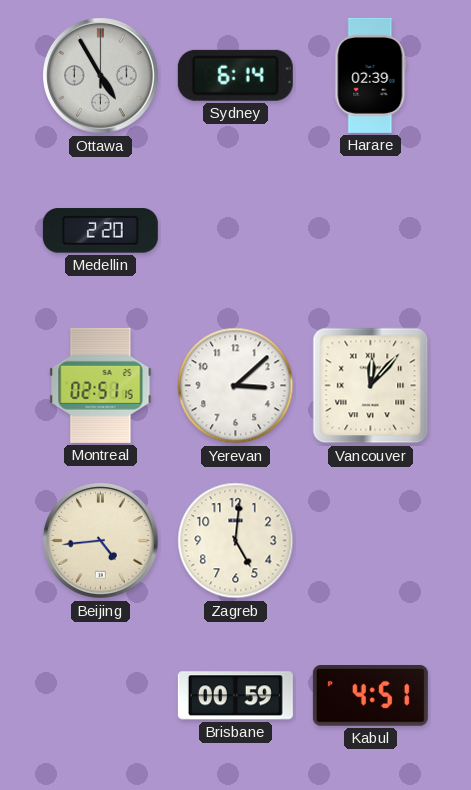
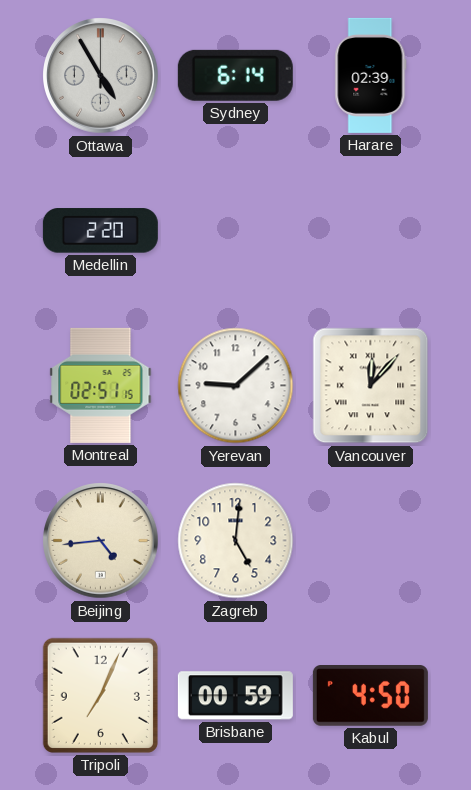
Yerevan: 3:08 -> 9:08
Tripoli: none -> 7:04
Kabul: 4:51 -> 4:50
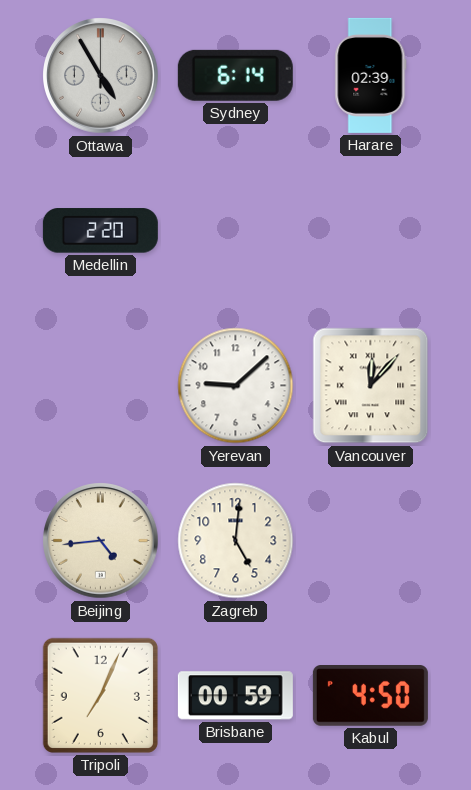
Montreal: 02:51 -> none
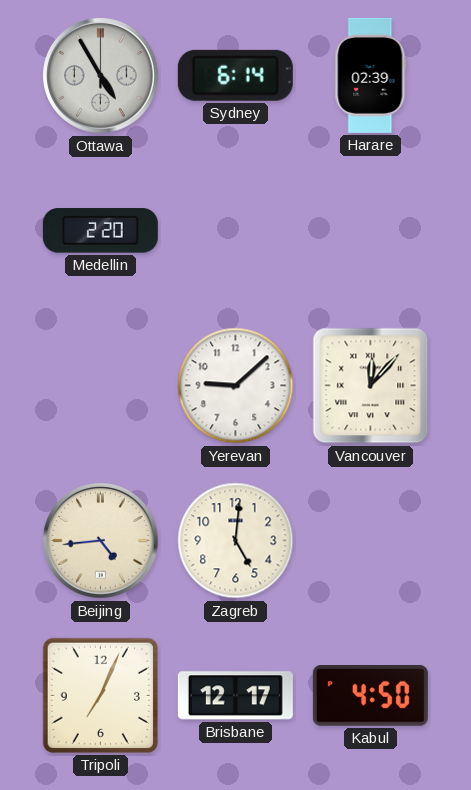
Brisbane: 00:59 -> 12:17
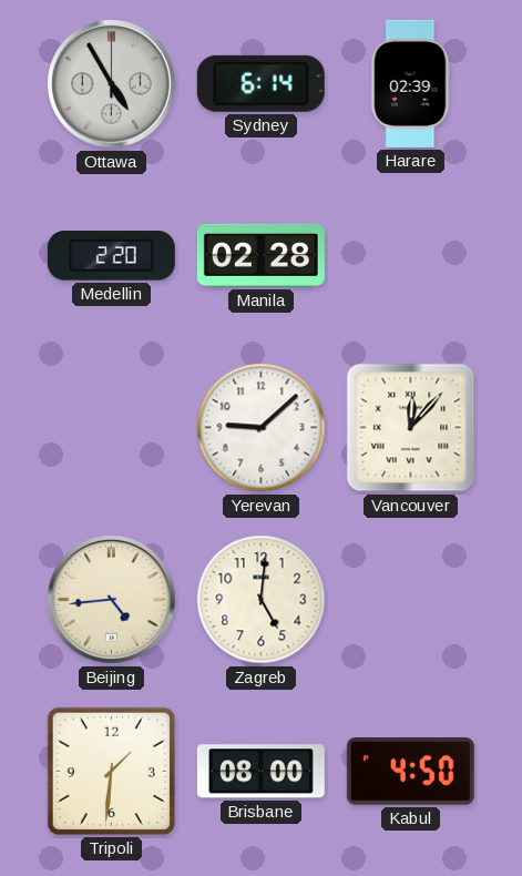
Manila: none -> 02:28
Tripoli: 7:04 -> 1:31
Brisbane: 12:17 -> 08:00
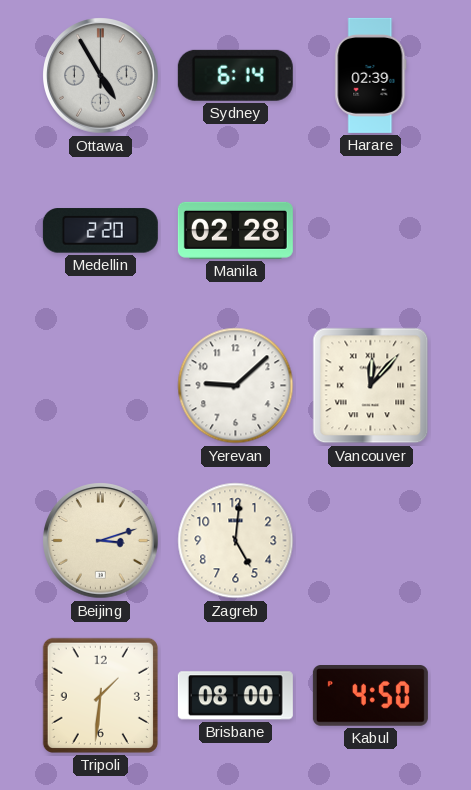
Beijing: 4:44 -> 3:12
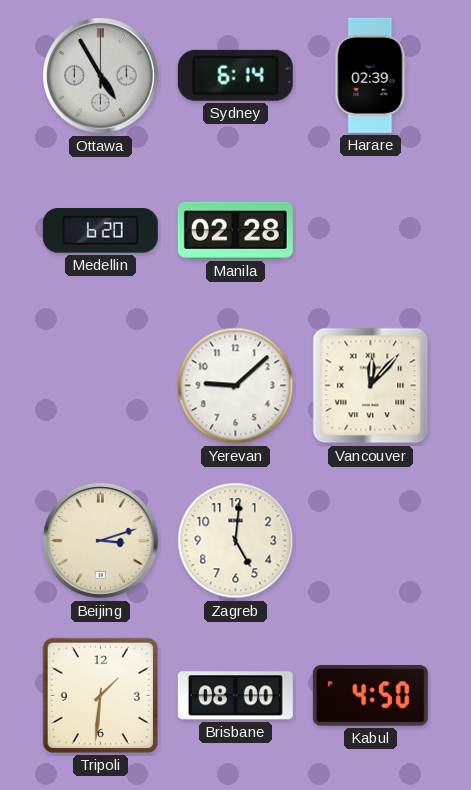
Medellin: 2:20 -> 6:20
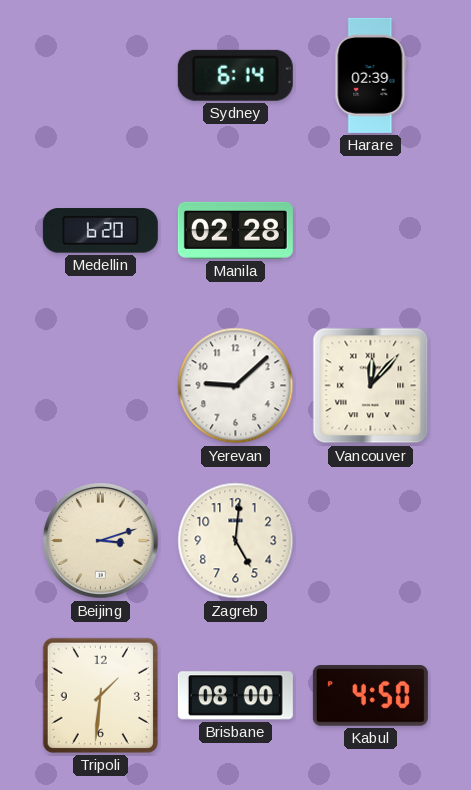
Ottawa: 4:55 -> none
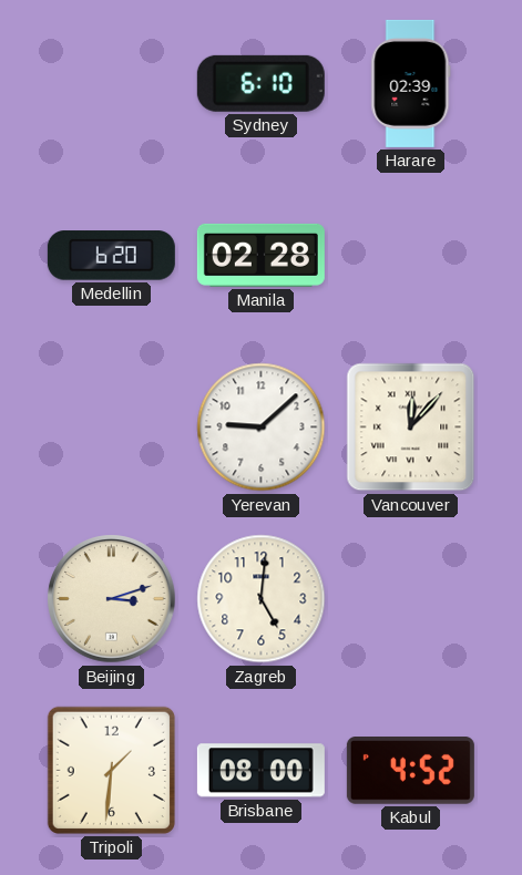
Sydney: 6:14 -> 6:10
Kabul: 4:50 -> 4:52
